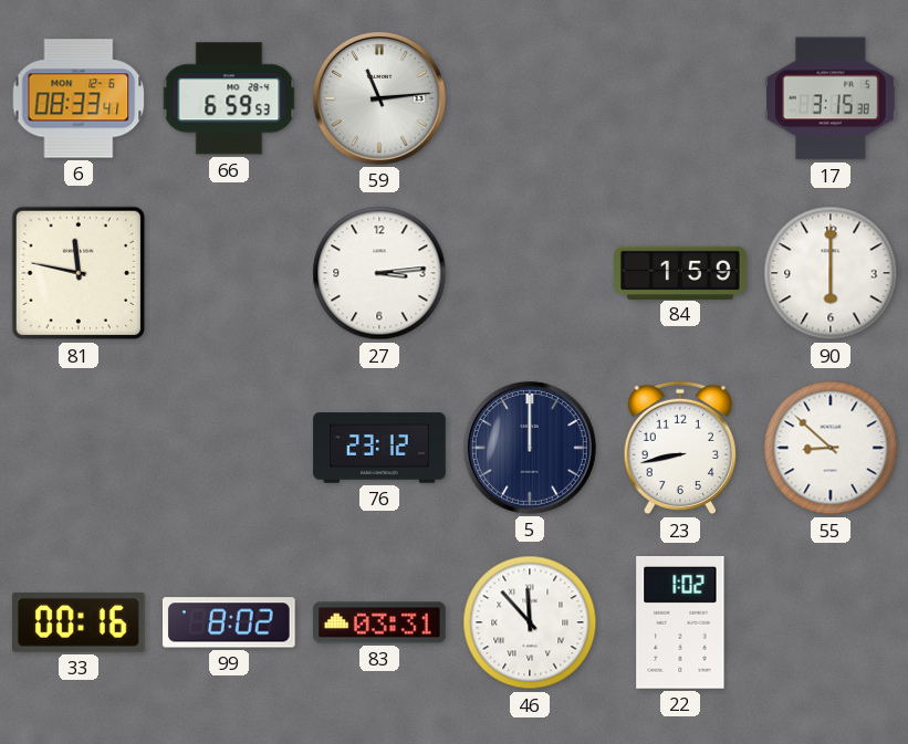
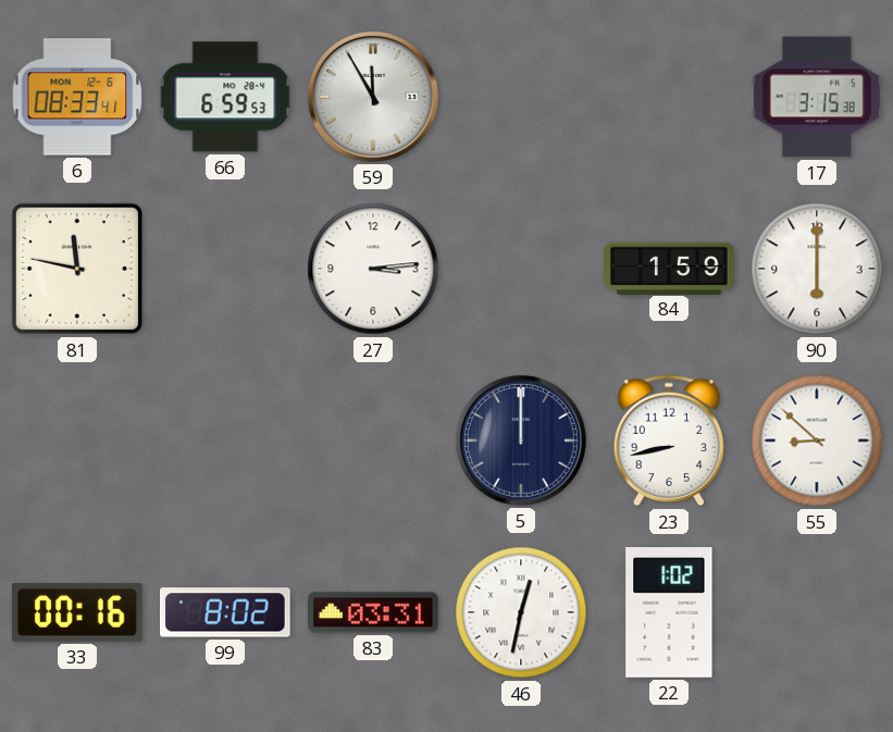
59: 11:14 -> 11:55
76: 23:12 -> none
46: 11:53 -> 12:32
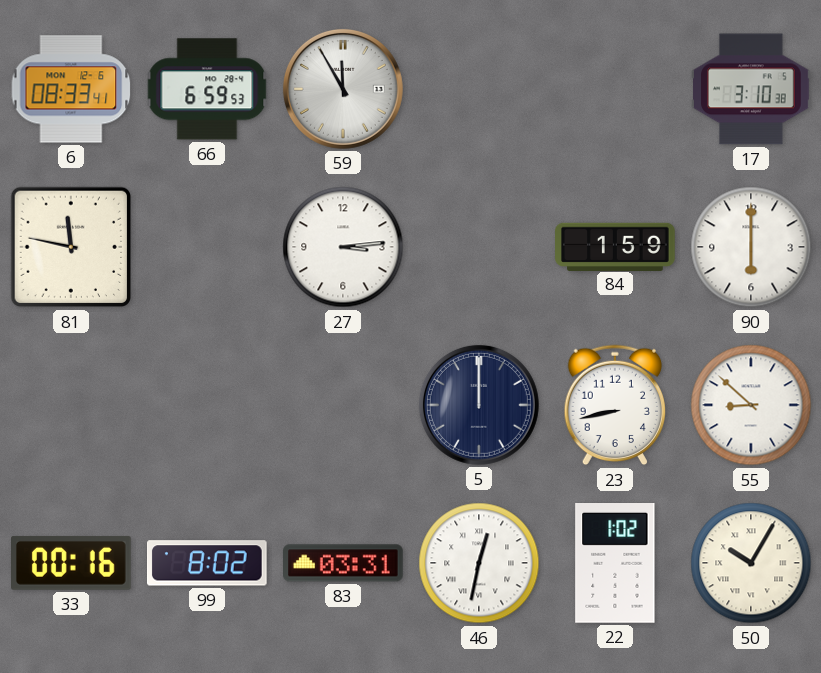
17: 3:15 -> 3:10
50: none -> 10:05
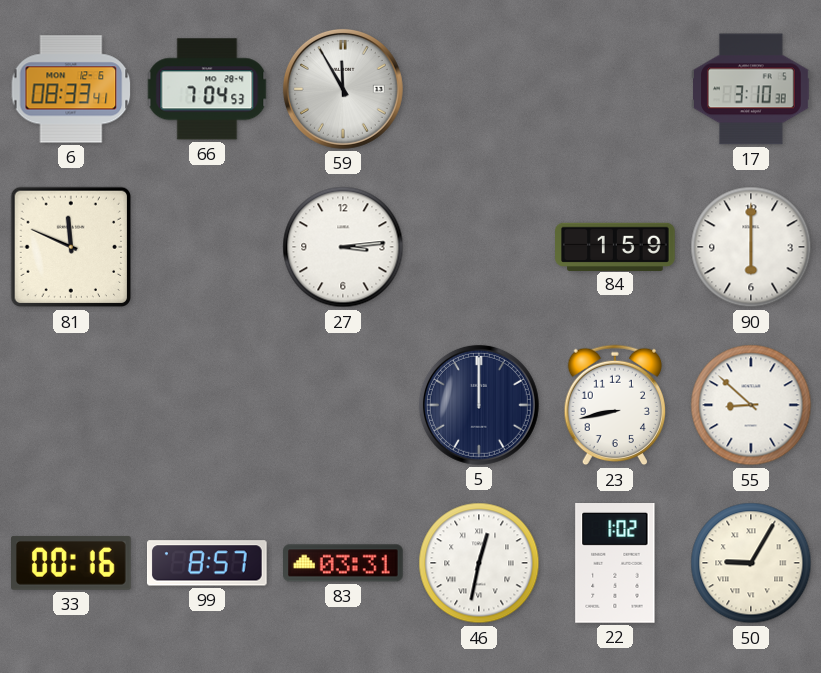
66: 6:59 -> 7:04
81: 11:47 -> 11:49
99: 8:02 -> 8:57
50: 10:05 -> 9:05
